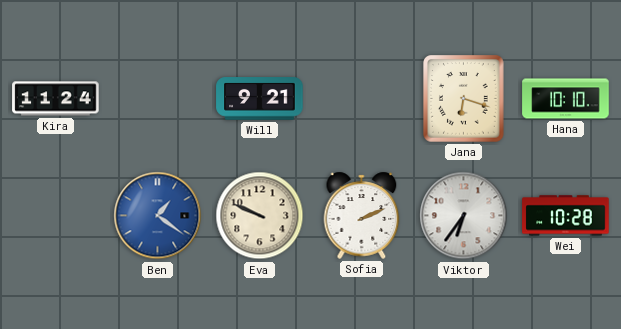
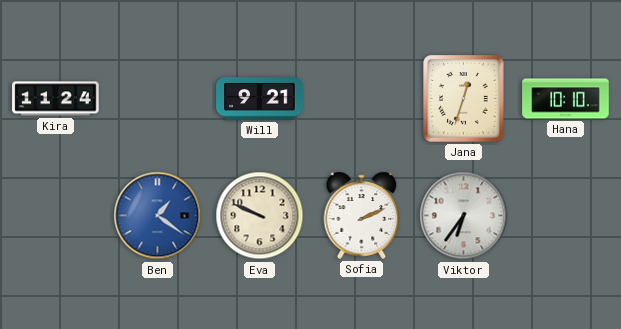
Jana: 6:18 -> 12:33
Wei: 10:28 -> none
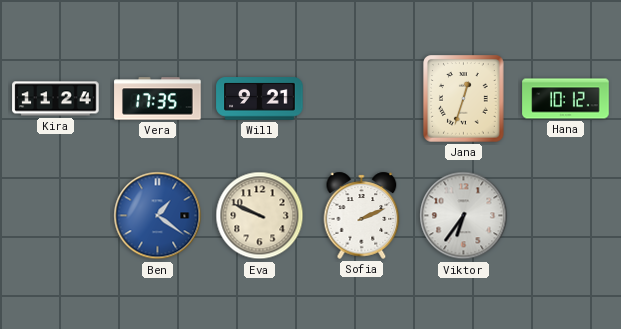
Vera: none -> 17:35
Hana: 10:10 -> 10:12
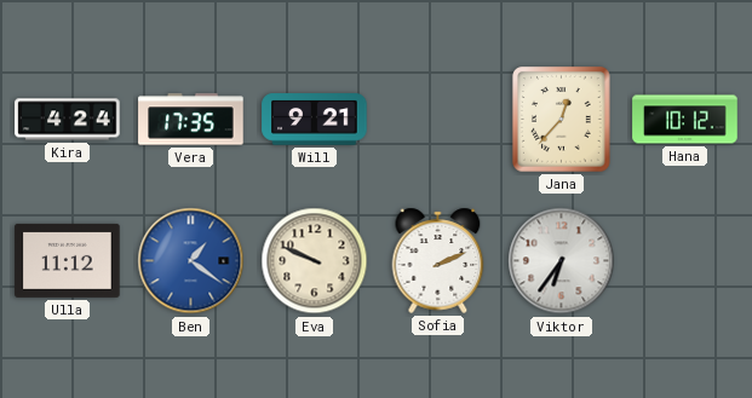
Kira: 11:24 -> 4:24
Jana: 12:33 -> 12:37
Ulla: none -> 11:12
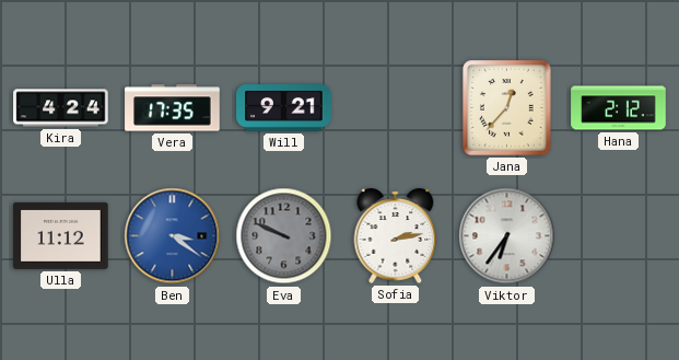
Hana: 10:12 -> 2:12
Ben: 1:21 -> 3:21
Eva dial: cream -> grey
Sofia: 2:11 -> 2:13
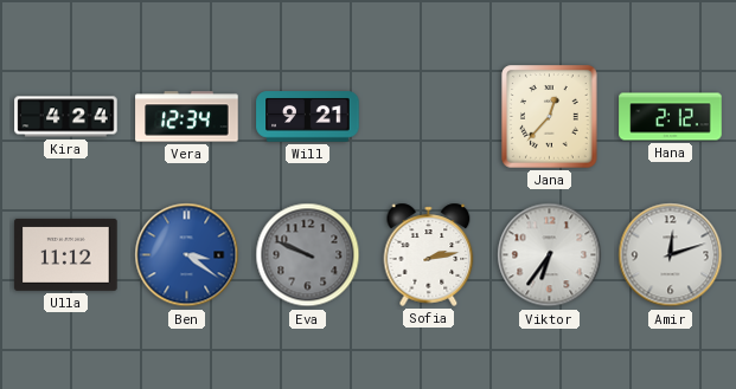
Vera: 17:35 -> 12:34
Amir: none -> 12:12
